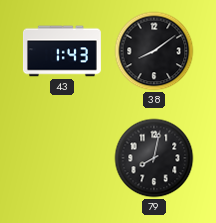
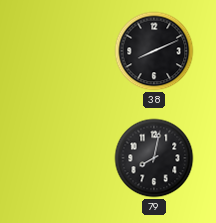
43: 1:43 -> none
38: 8:09 -> 8:11
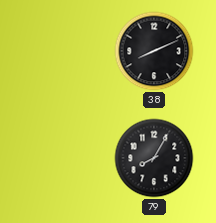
79: 8:02 -> 8:05
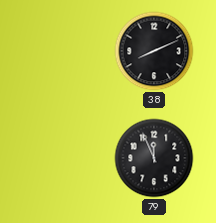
79: 8:05 -> 11:56
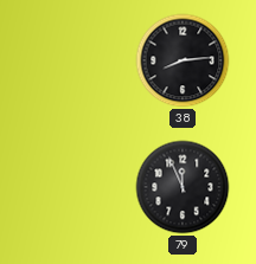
38: 8:11 -> 8:14
